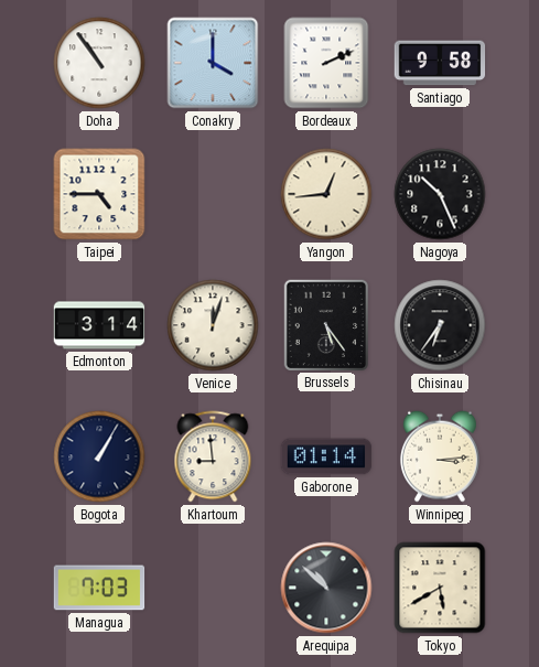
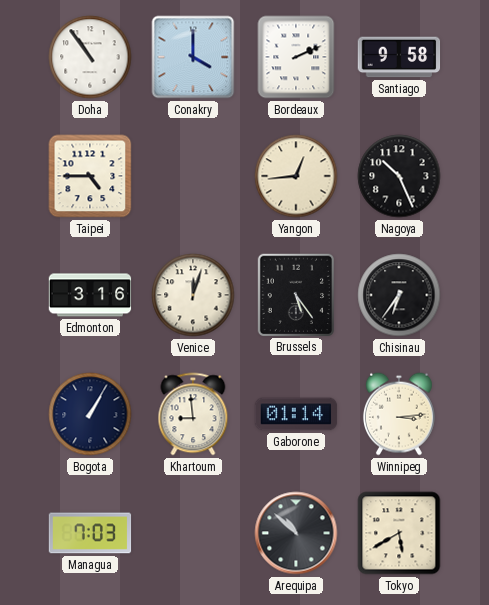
Edmonton: 3:14 -> 3:16
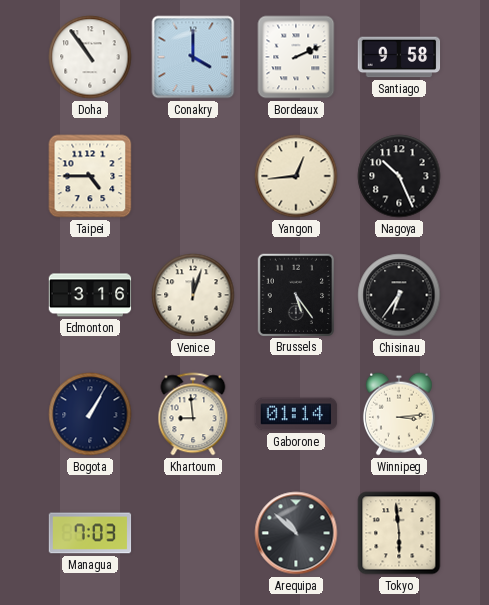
Tokyo: 5:40 -> 5:59
